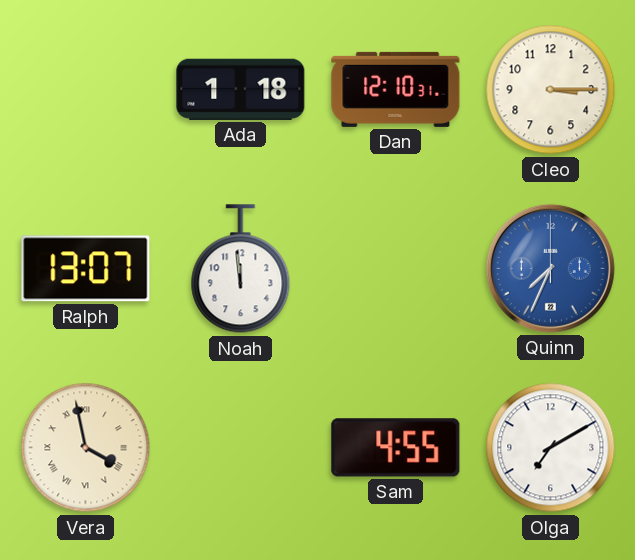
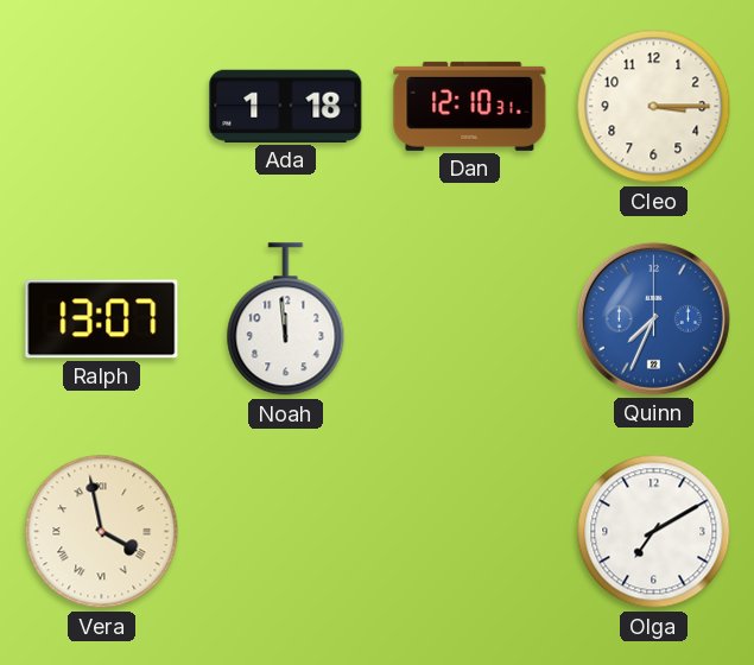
Sam: 4:55 -> none
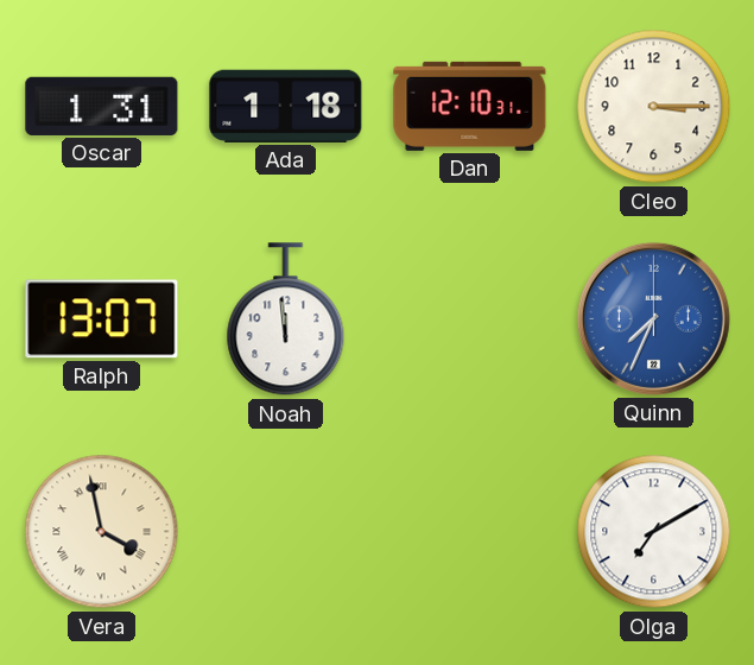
Oscar: none -> 1:31
